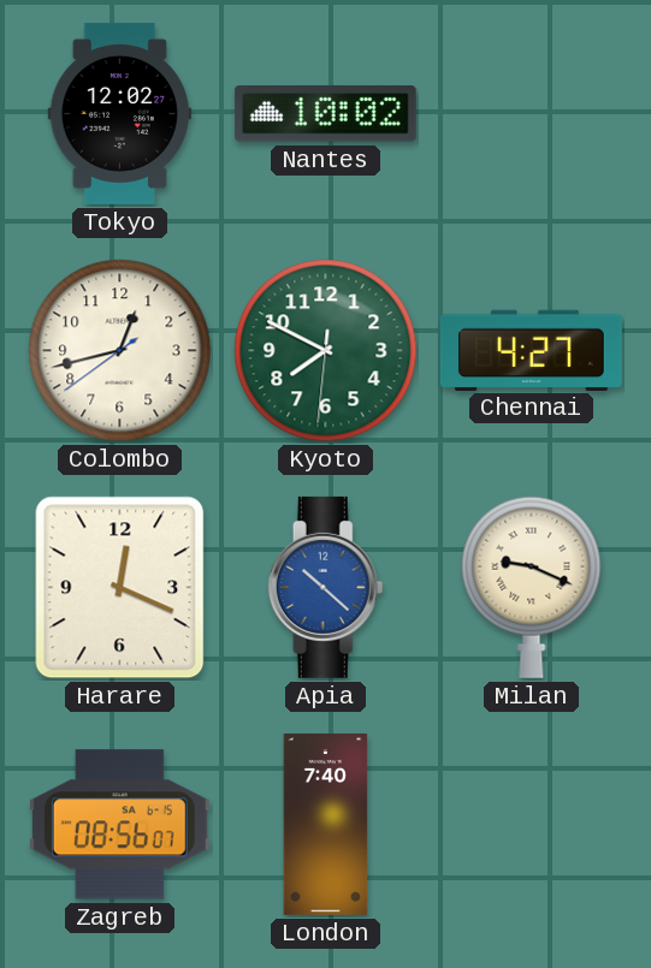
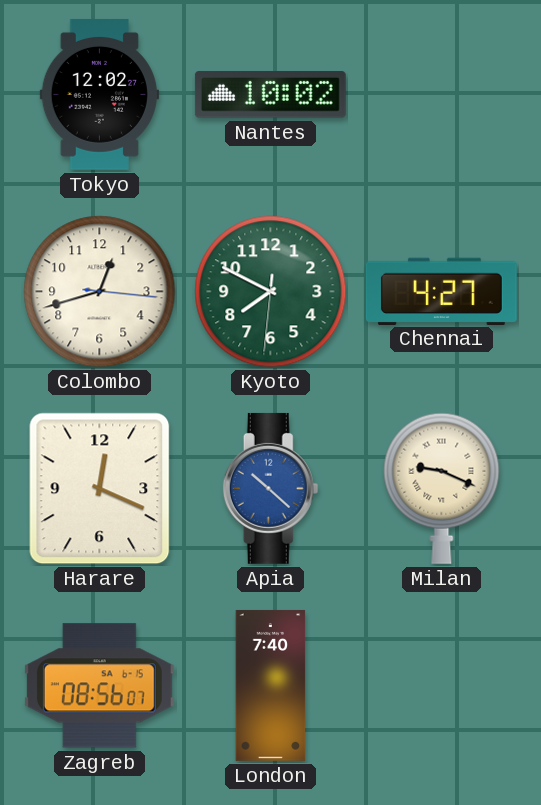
Colombo: 12:42:39 -> 12:42:16
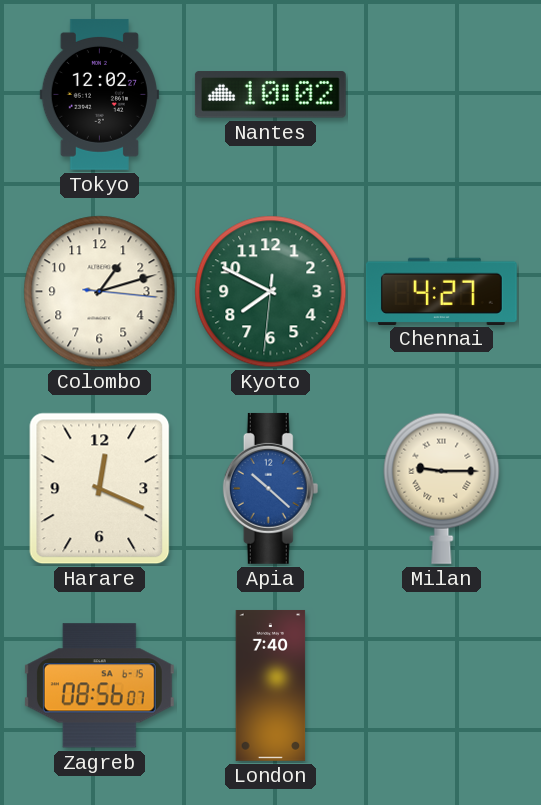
Colombo: 12:42 -> 1:12
Milan: 9:19 -> 9:15
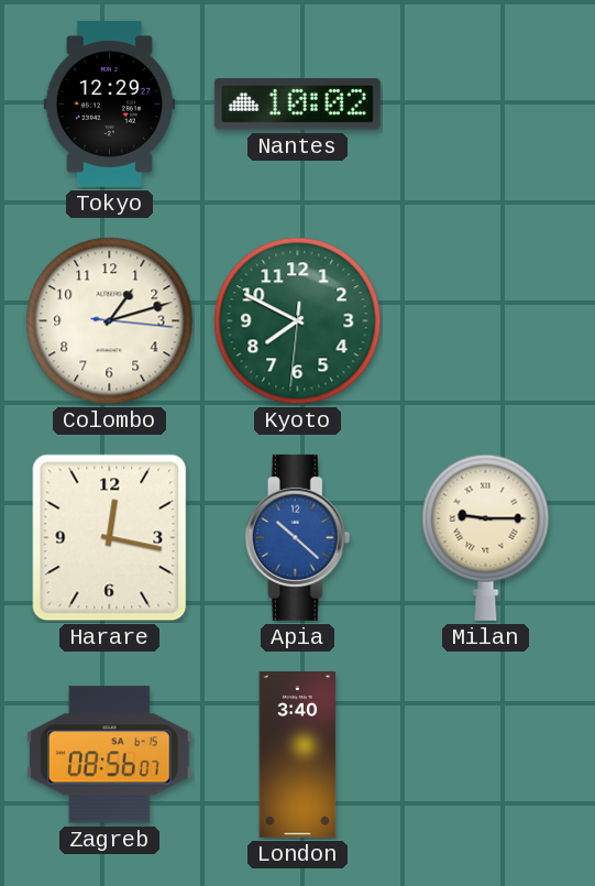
Tokyo: 12:02 -> 12:29
Chennai: 4:27 -> none
Harare: 12:19 -> 12:17
London: 7:40 -> 3:40
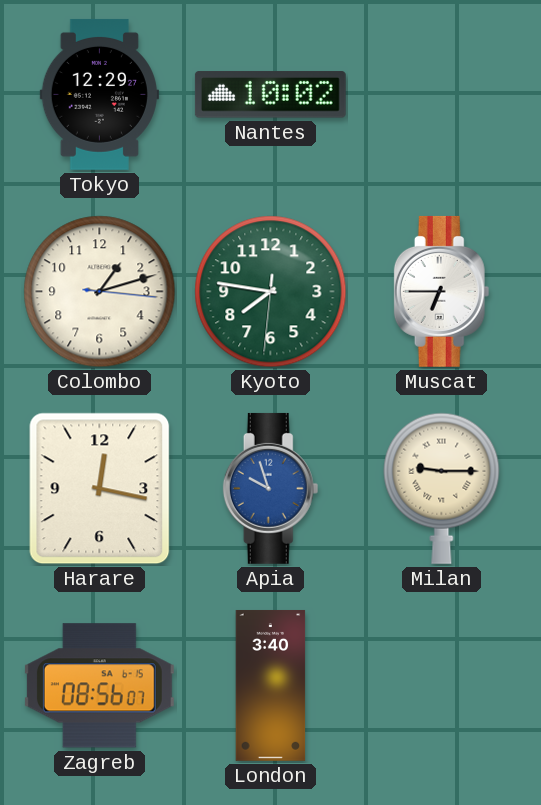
Kyoto: 7:49 -> 7:46
Muscat: none -> 6:45
Apia: 10:22 -> 9:57
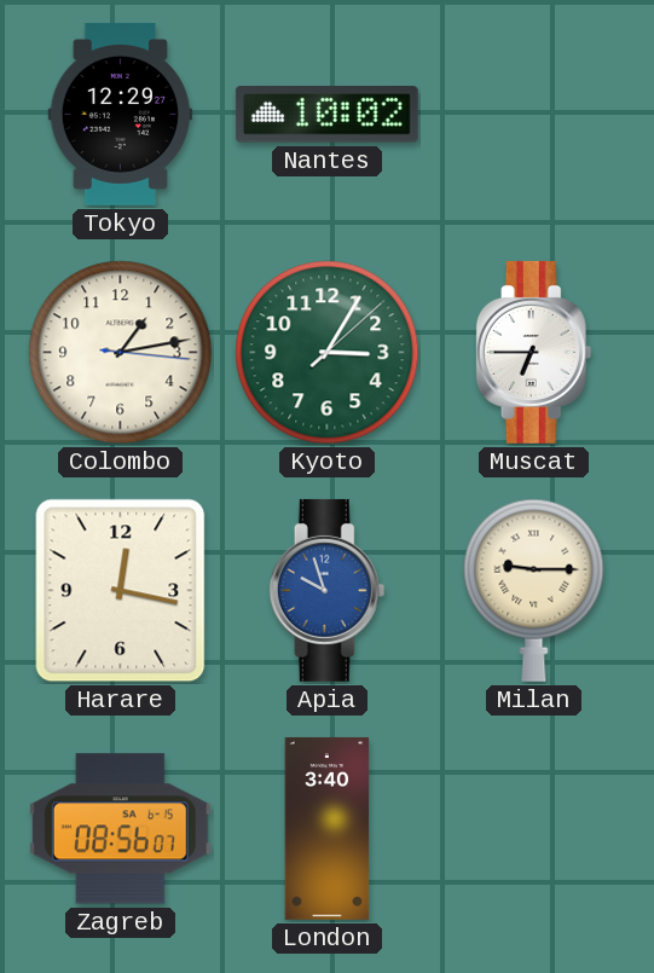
Colombo: 1:12 -> 1:13
Kyoto: 7:46 -> 3:05
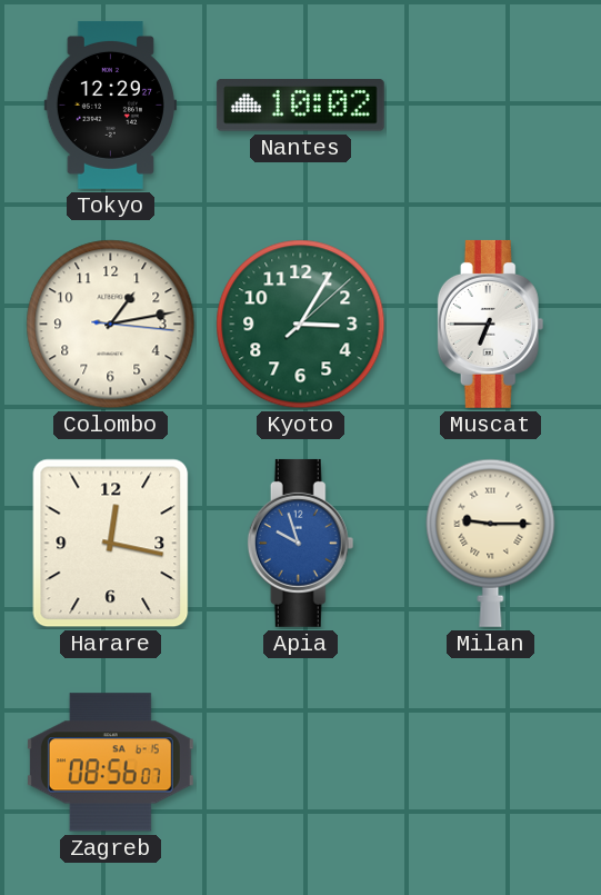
London: 3:40 -> none
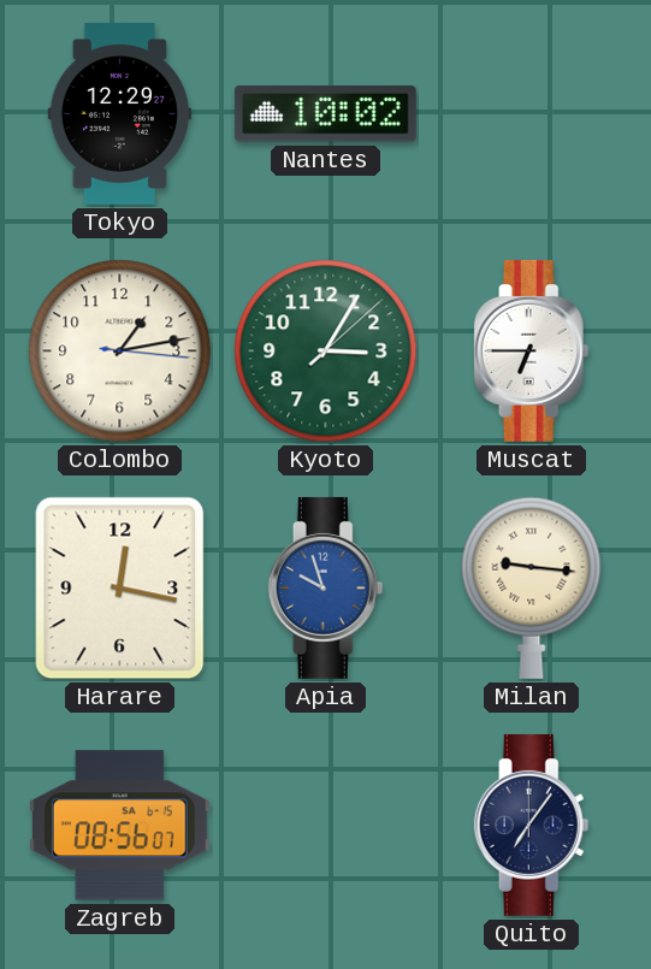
Milan: 9:15 -> 9:16
Quito: none -> 7:06
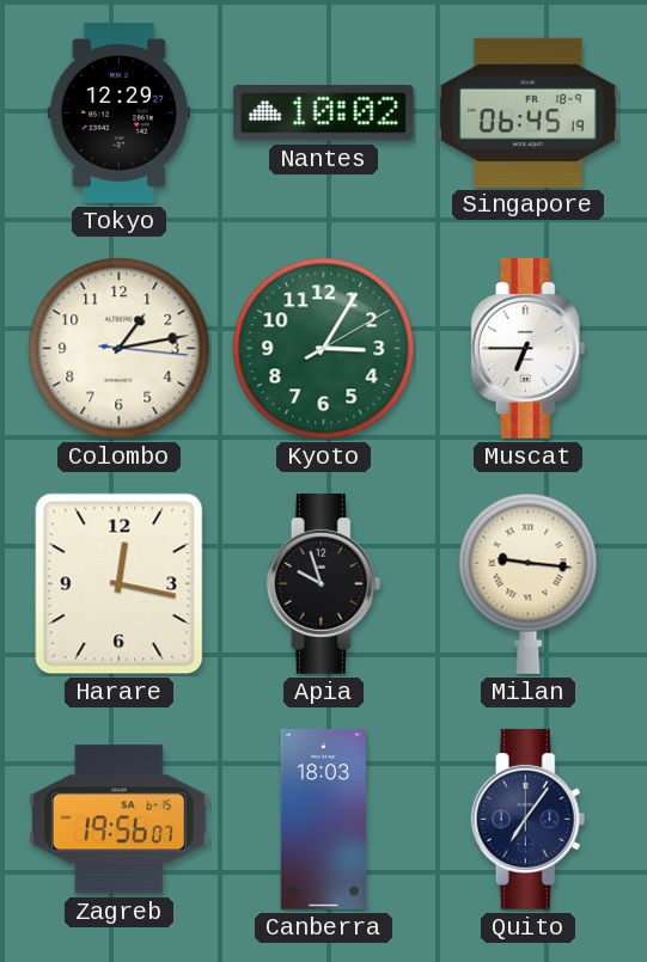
Singapore: none -> 06:45
Kyoto: 3:05:08 -> 3:05:10
Apia dial: blue -> black
Zagreb: 08:56 -> 19:56
Canberra: none -> 18:03
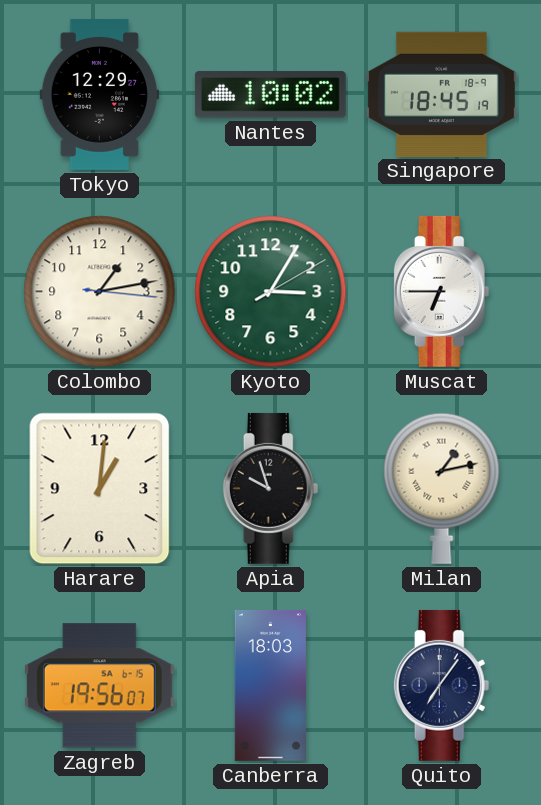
Singapore: 06:45 -> 18:45
Harare: 12:17 -> 1:01
Milan: 9:16 -> 1:13
